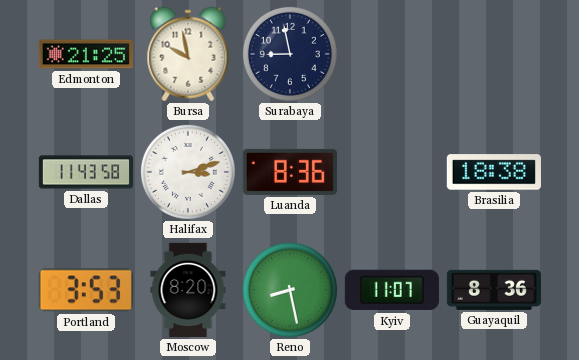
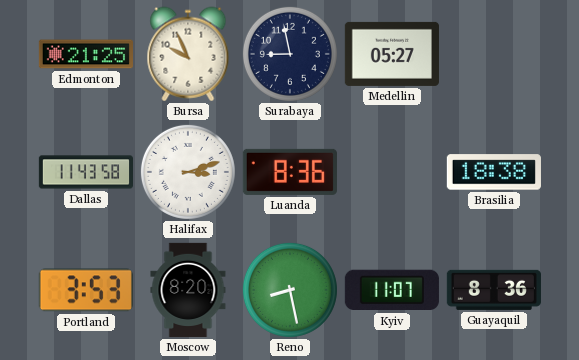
Bursa: 9:58 -> 9:56
Medellin: none -> 05:27
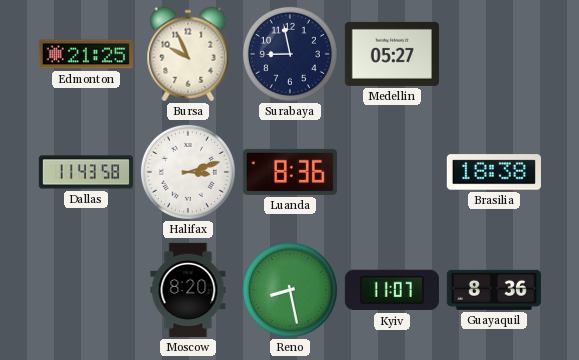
Portland: 3:53 -> none
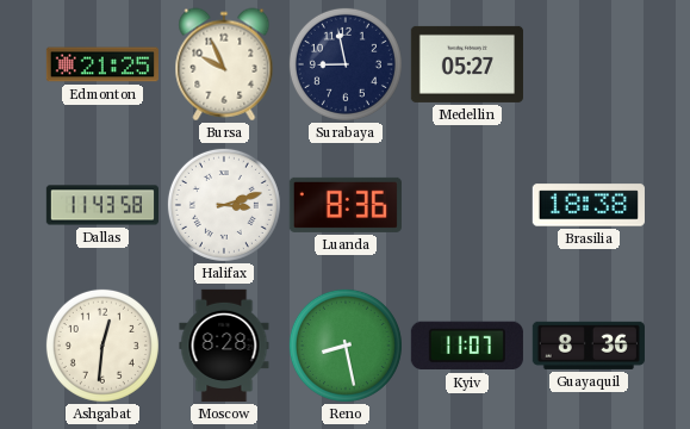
Ashgabat: none -> 12:31
Moscow: 8:20 -> 8:28
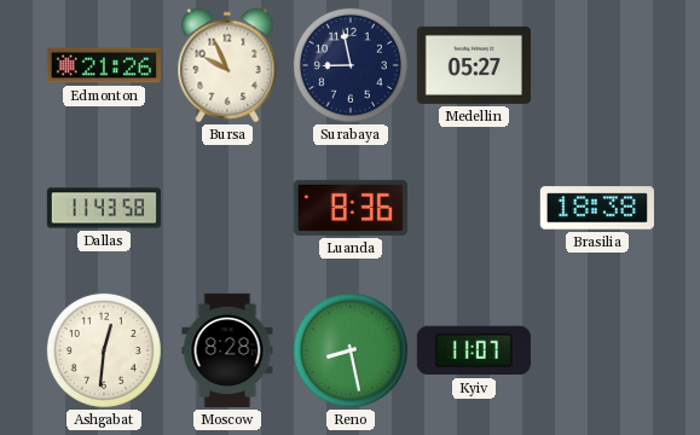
Edmonton: 21:25 -> 21:26
Halifax: 3:12 -> none
Guayaquil: 8:36 -> none
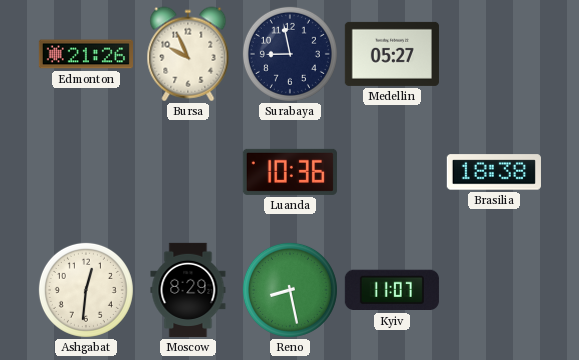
Dallas: 11:43 -> none
Luanda: 8:36 -> 10:36
Moscow: 8:28 -> 8:29
